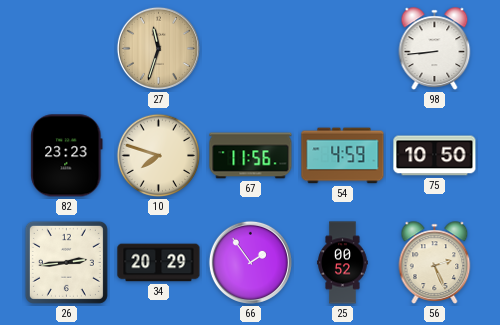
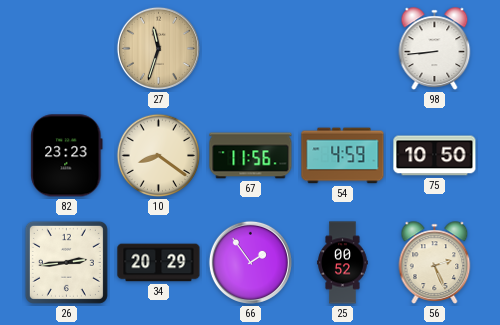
10: 7:48 -> 8:21
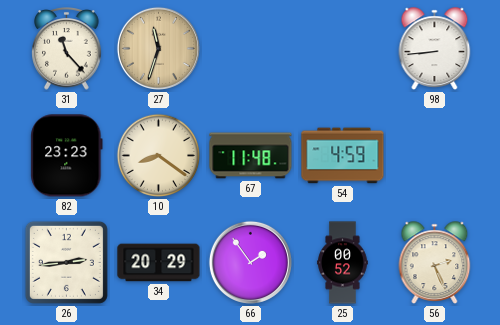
31: none -> 11:23
67: 11:56 -> 11:48
75: 10:50 -> none
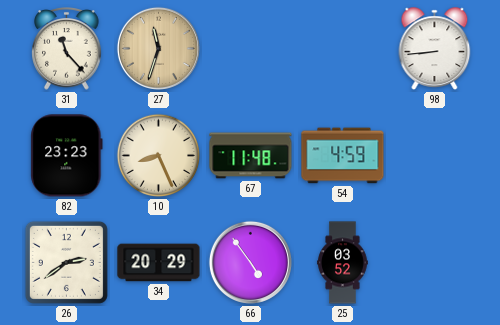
10: 8:21 -> 8:26
26: 2:44 -> 2:39
66: 1:54 -> 4:54
25: 00:52 -> 03:52
56: 2:26 -> none
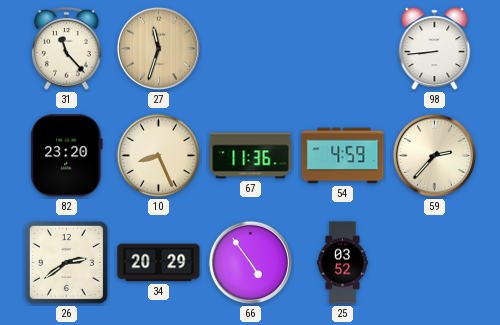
82: 23:23 -> 23:20
67: 11:48 -> 11:36
59: none -> 2:37
